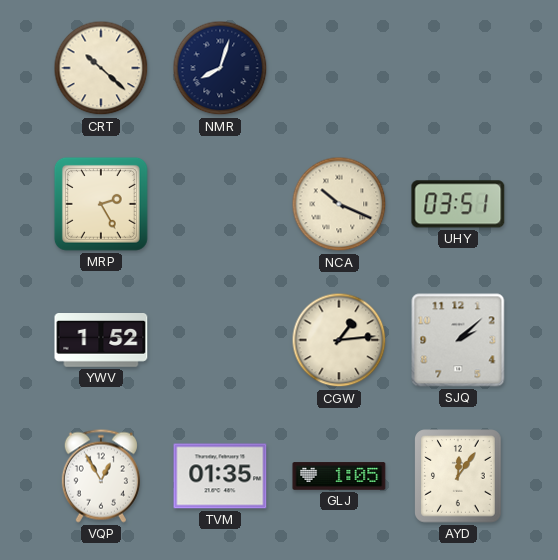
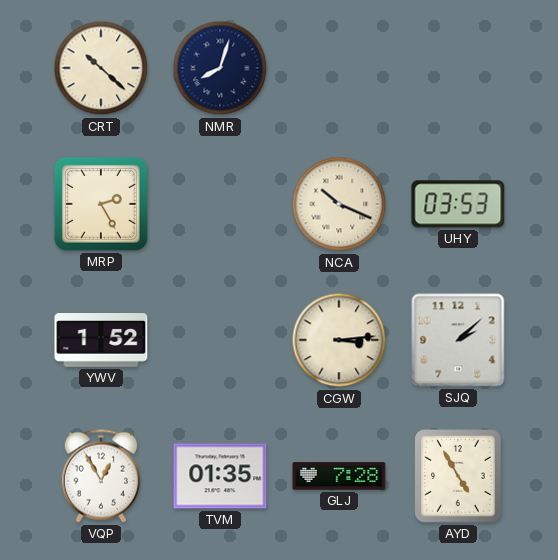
UHY: 03:51 -> 03:53
CGW: 1:14 -> 3:14
GLJ: 1:05 -> 7:28
AYD: 12:06 -> 4:55
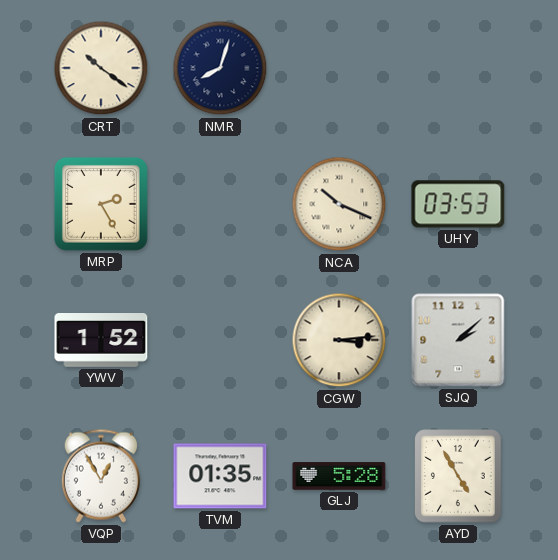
CRT: 10:22 -> 10:21
GLJ: 7:28 -> 5:28
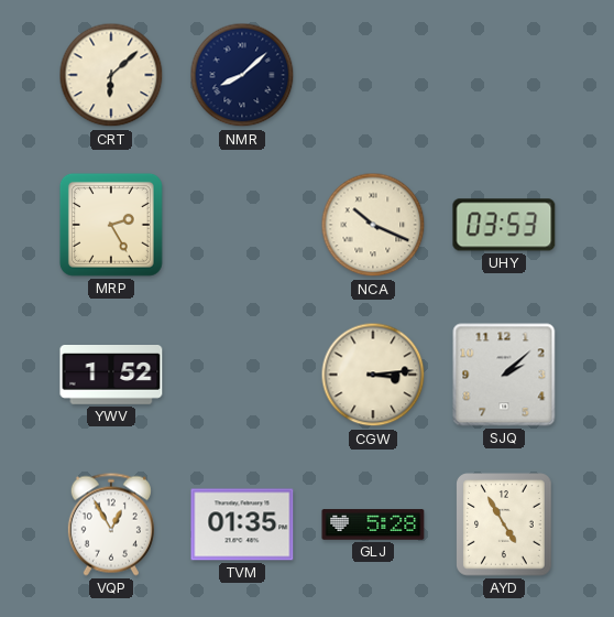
CRT: 10:21 -> 6:08
NMR: 8:03 -> 8:08
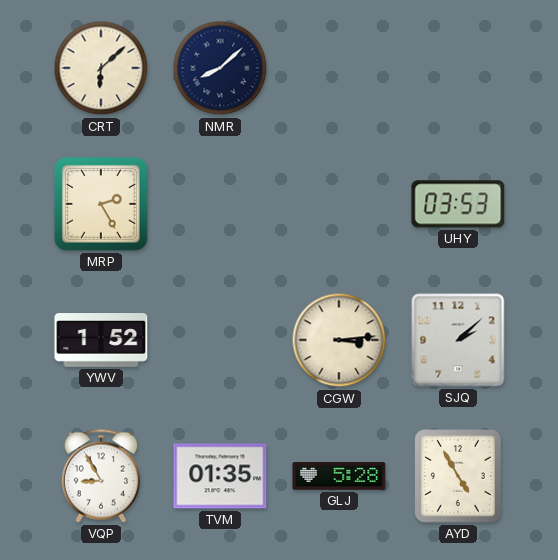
NCA: 10:19 -> none
VQP: 12:55 -> 8:55
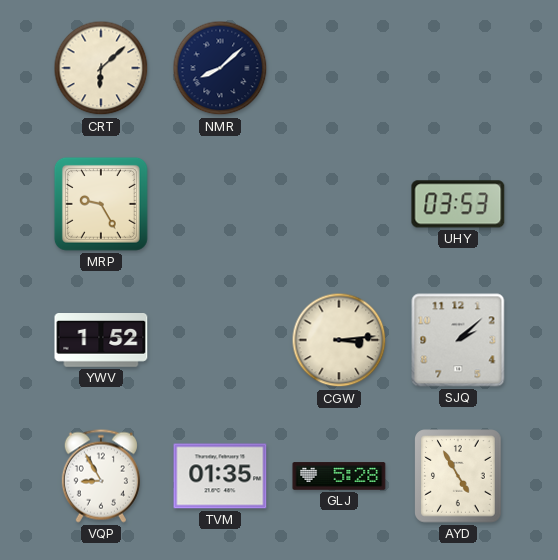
MRP: 2:25 -> 9:25
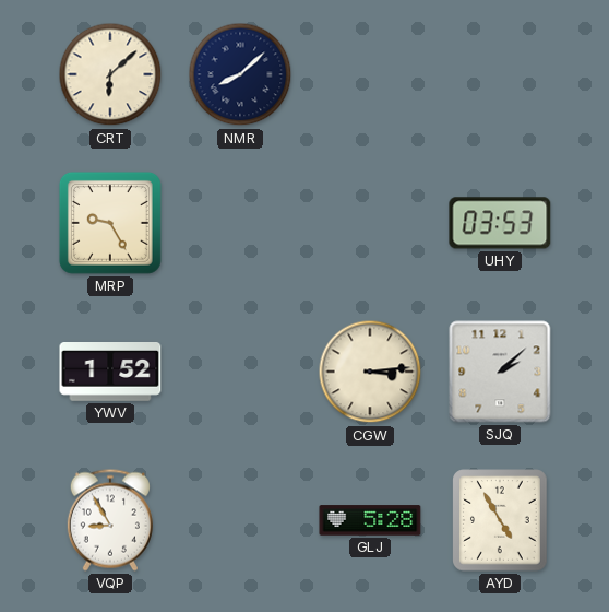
TVM: 01:35 -> none
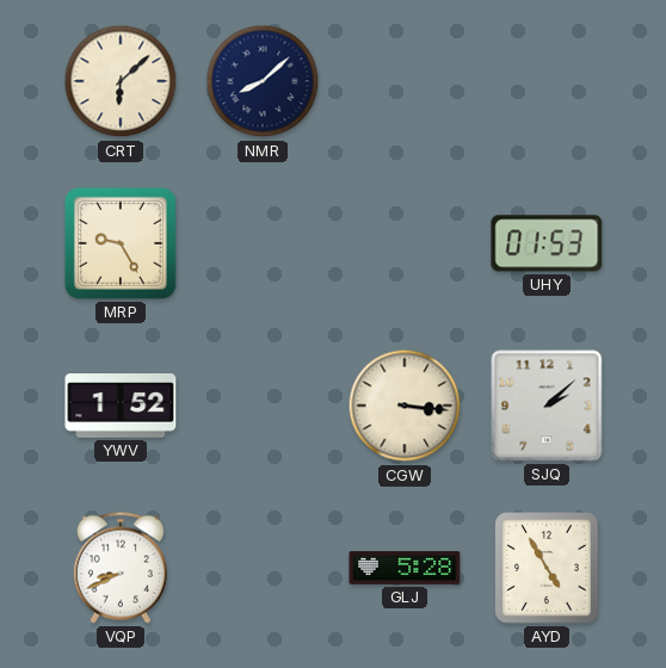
UHY: 03:53 -> 01:53
CGW: 3:14 -> 3:16
VQP: 8:55 -> 8:41
